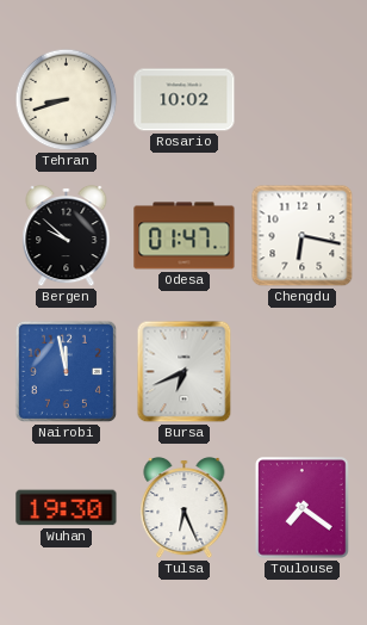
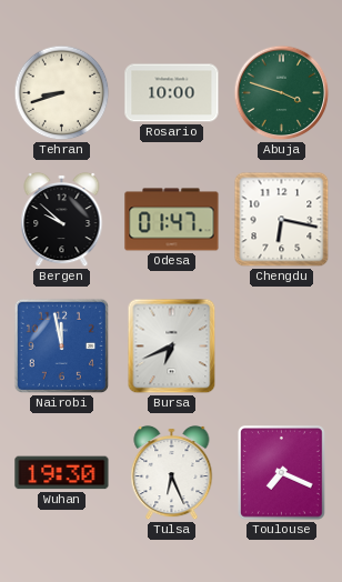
Rosario: 10:02 -> 10:00
Abuja: none -> 3:48
Toulouse: 7:21 -> 7:19
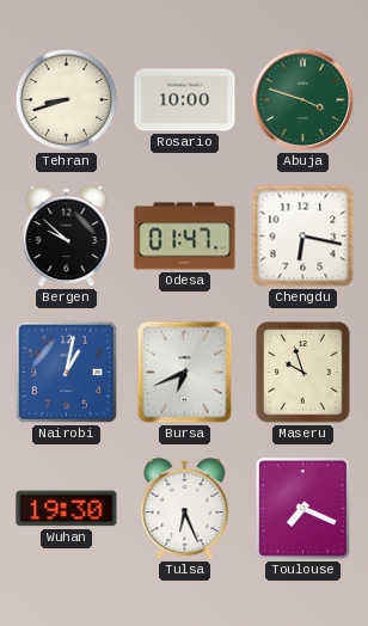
Nairobi: 11:58 -> 1:02
Maseru: none -> 9:57
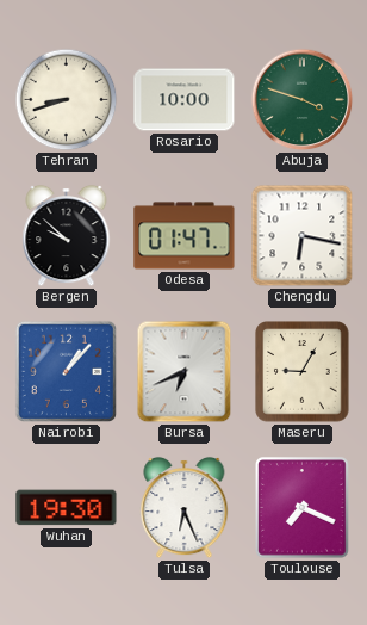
Nairobi: 1:02 -> 1:07
Maseru: 9:57 -> 9:05
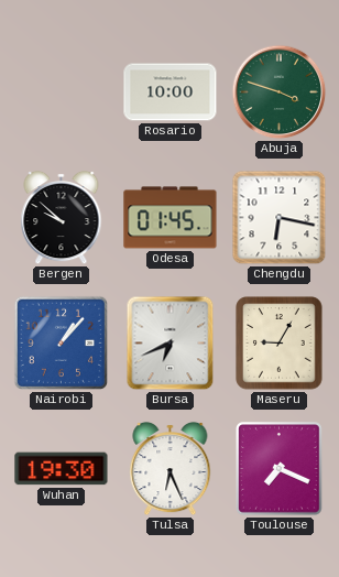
Tehran: 8:42 -> none
Odesa: 01:47 -> 01:45
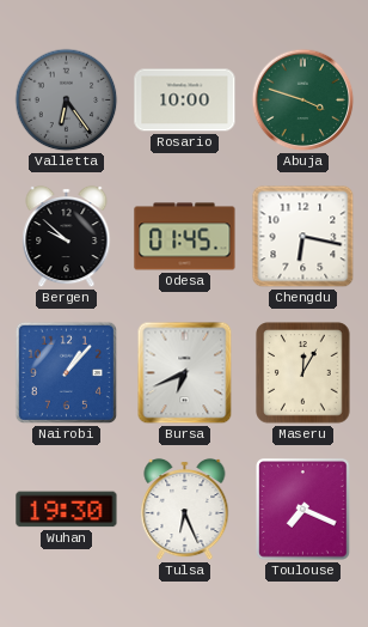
Valletta: none -> 6:24
Maseru: 9:05 -> 12:05
